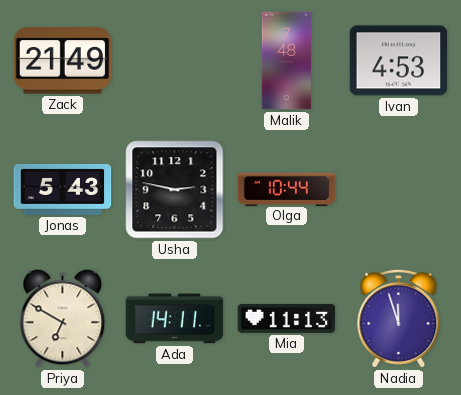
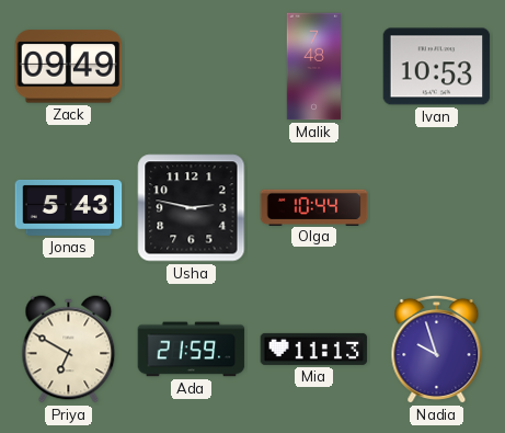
Zack: 21:49 -> 09:49
Ivan: 4:53 -> 10:53
Ada: 14:11 -> 21:59
Nadia: 11:57 -> 9:57
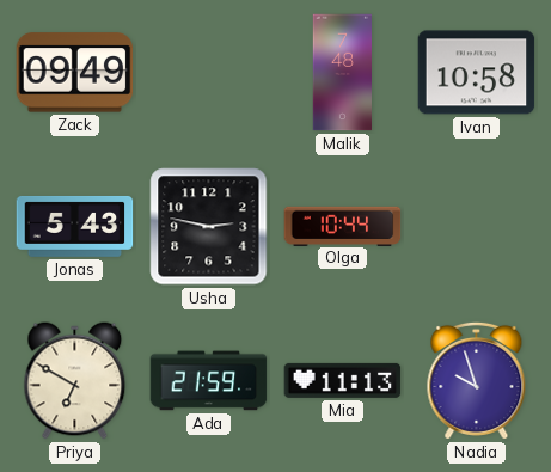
Ivan: 10:53 -> 10:58
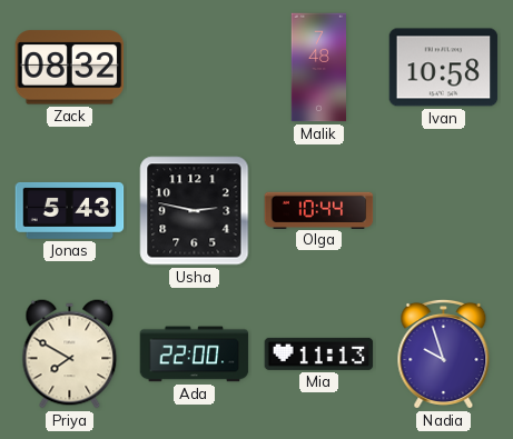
Zack: 09:49 -> 08:32
Priya: 6:50 -> 7:50
Ada: 21:59 -> 22:00
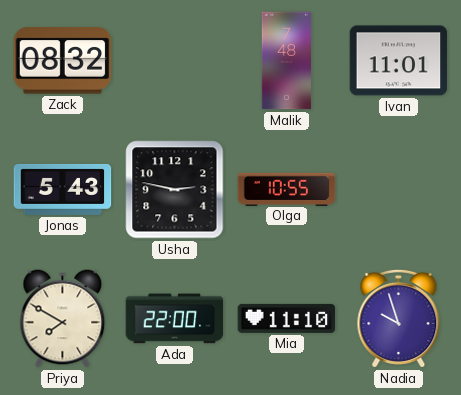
Ivan: 10:58 -> 11:01
Olga: 10:44 -> 10:55
Mia: 11:13 -> 11:10
